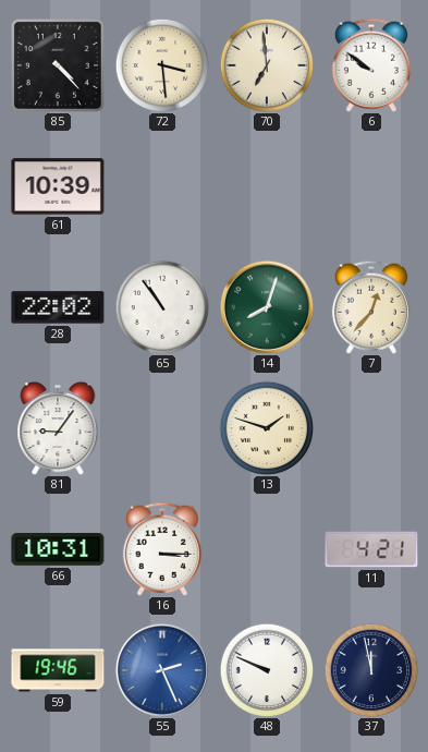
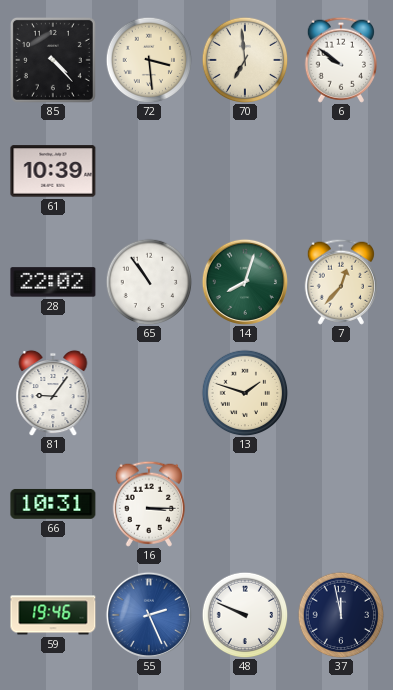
11: 4:21 -> none
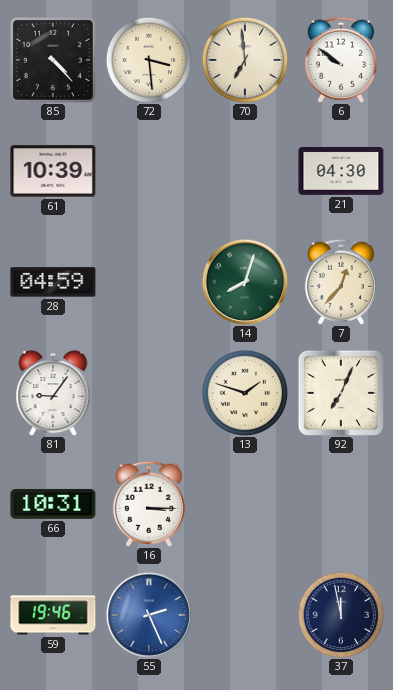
21: none -> 04:30
28: 22:02 -> 04:59
65: 10:54 -> none
92: none -> 7:04
48: 9:49 -> none
